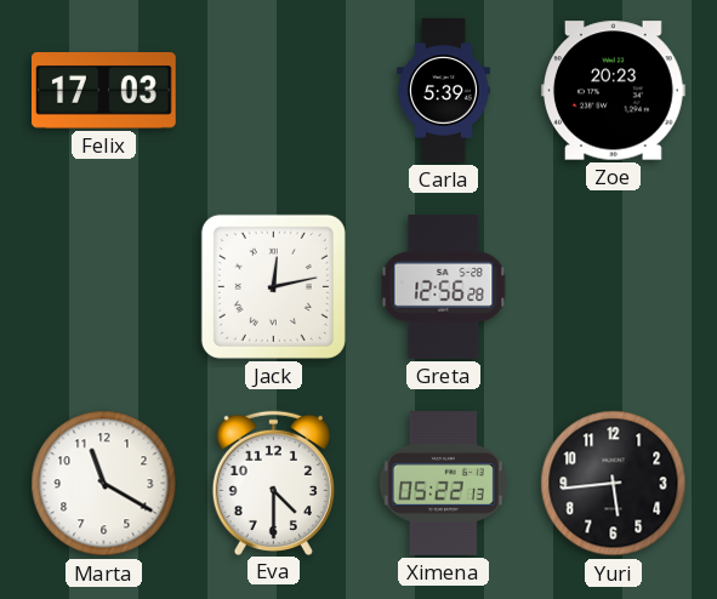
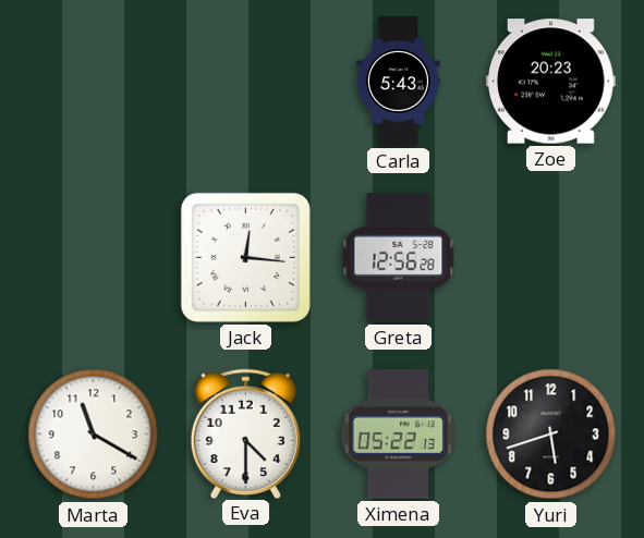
Felix: 17:03 -> none
Carla: 5:39 -> 5:43
Jack: 12:13 -> 12:16
Yuri: 5:44 -> 5:42
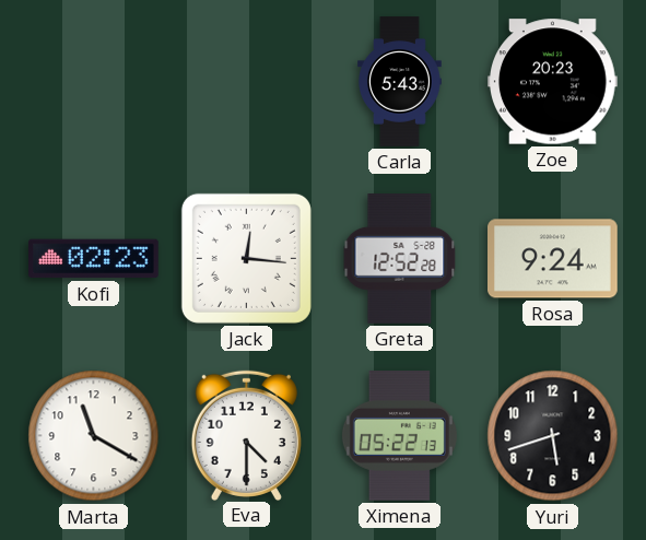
Kofi: none -> 02:23
Greta: 12:56 -> 12:52
Rosa: none -> 9:24
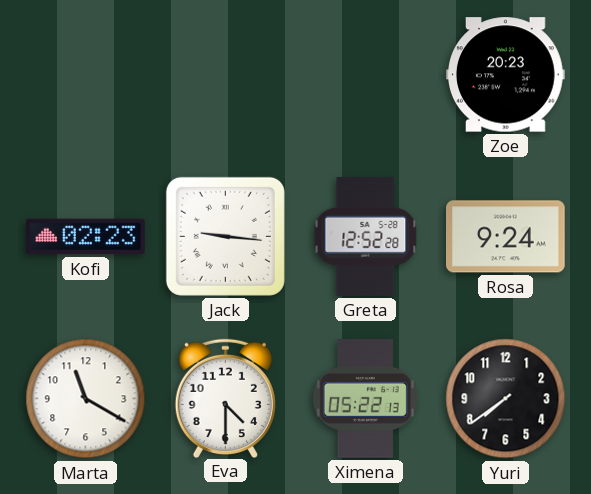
Carla: 5:43 -> none
Jack: 12:16 -> 9:16
Yuri: 5:42 -> 7:39
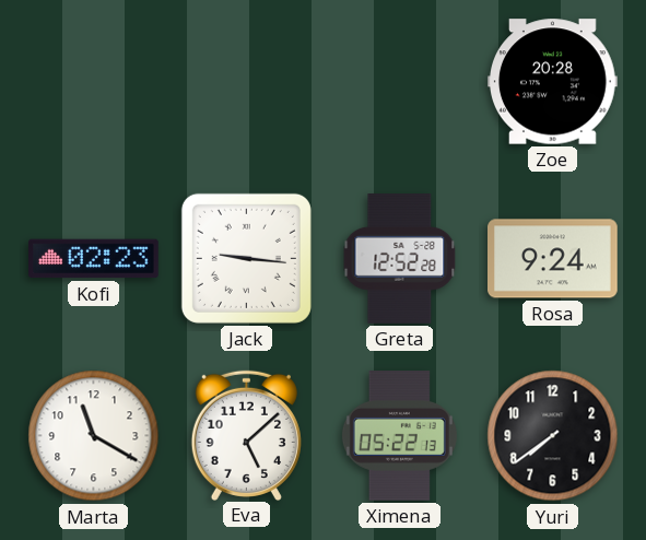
Zoe: 20:23 -> 20:28
Eva: 4:30 -> 5:08
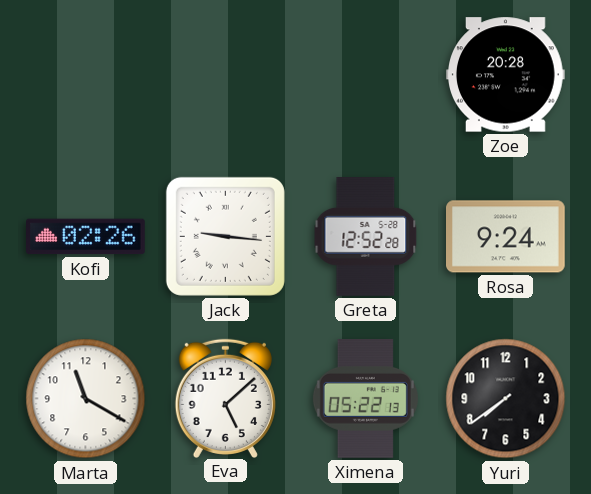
Kofi: 02:23 -> 02:26
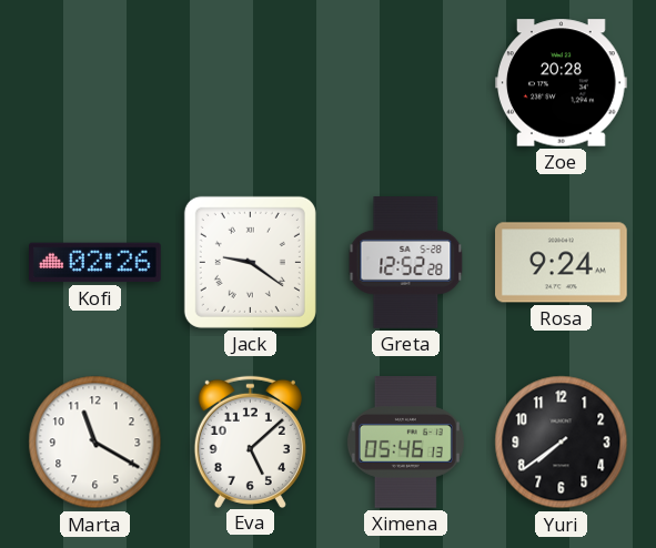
Jack: 9:16 -> 9:21
Ximena: 05:22 -> 05:46
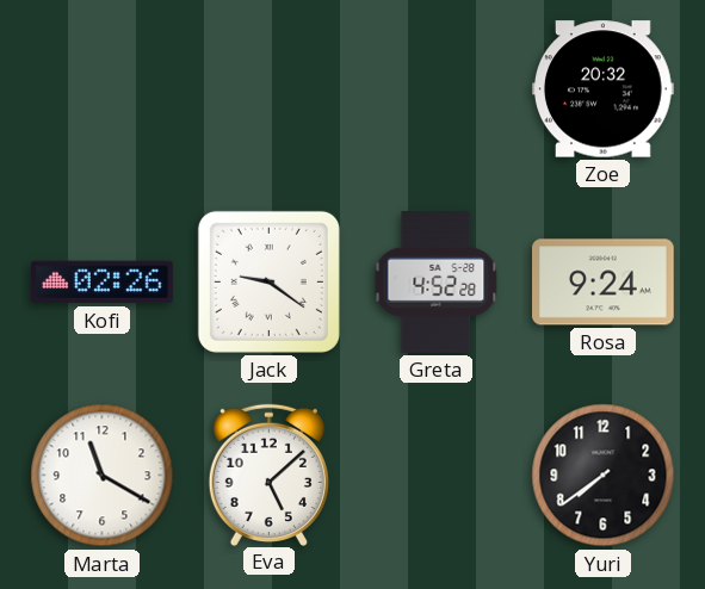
Zoe: 20:28 -> 20:32
Greta: 12:52 -> 4:52
Ximena: 05:46 -> none
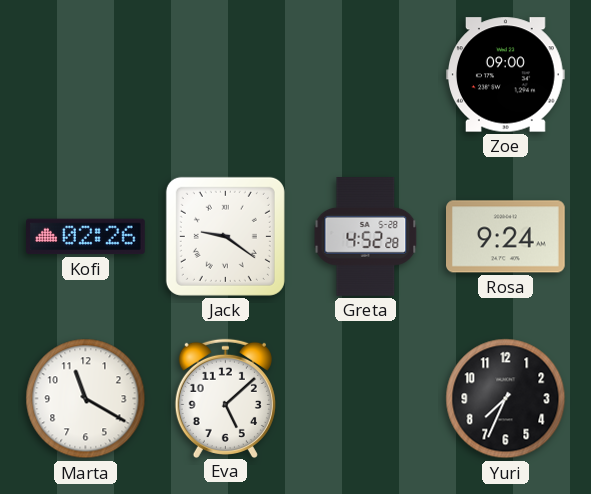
Zoe: 20:32 -> 09:00
Yuri: 7:39 -> 7:34
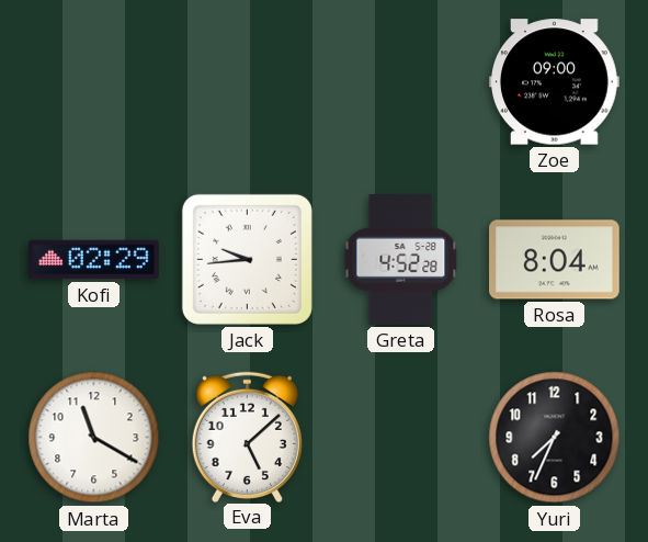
Kofi: 02:26 -> 02:29
Jack: 9:21 -> 9:44
Rosa: 9:24 -> 8:04
